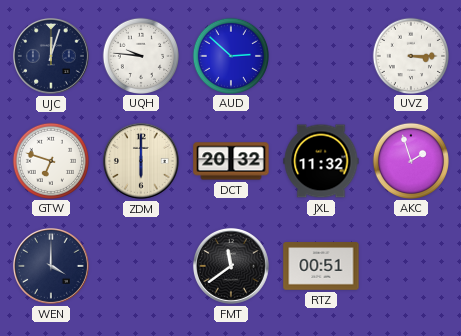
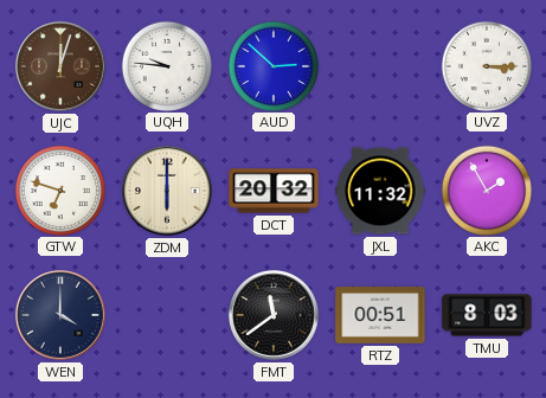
UJC dial: navy -> brown
AKC: 1:57 -> 1:55
TMU: none -> 8:03
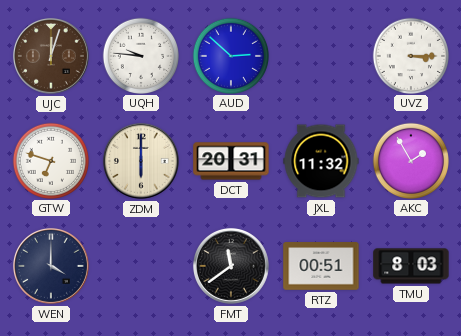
DCT: 20:32 -> 20:31
